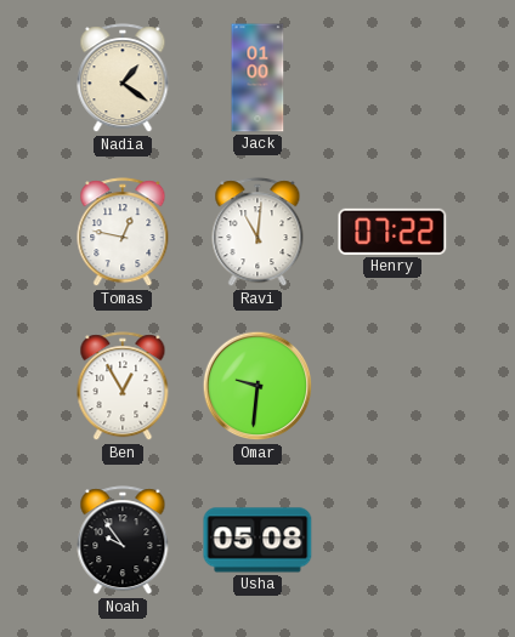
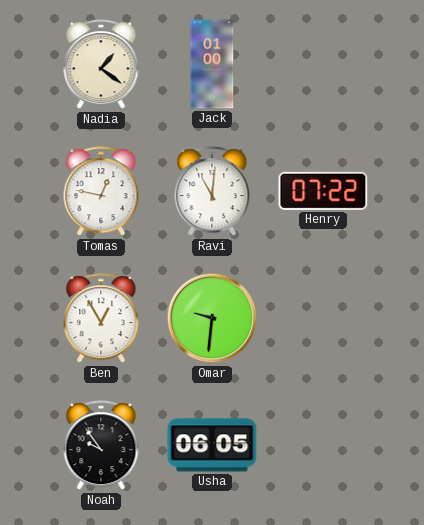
Usha: 05:08 -> 06:05
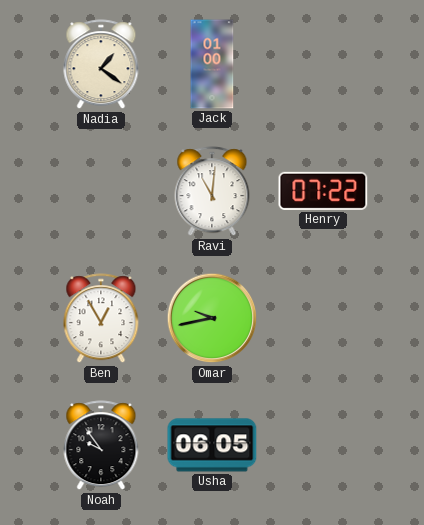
Tomas: 12:47 -> none
Omar: 9:31 -> 9:43
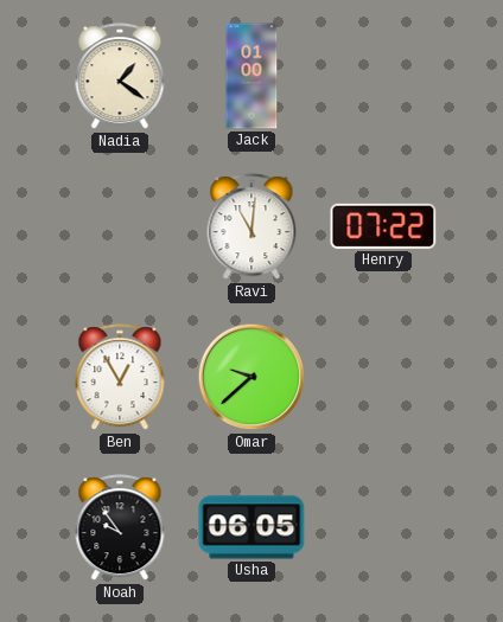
Omar: 9:43 -> 9:38
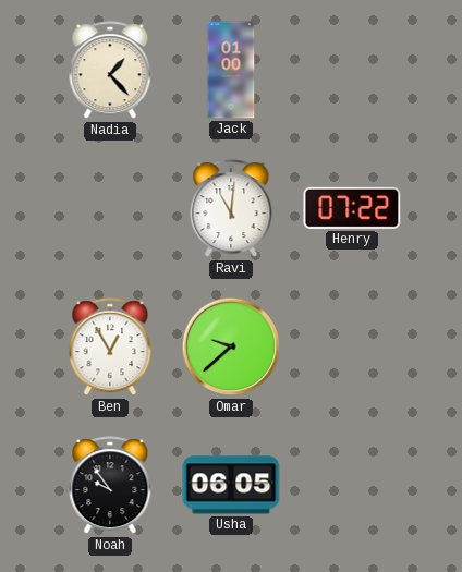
Nadia: 1:21 -> 1:23
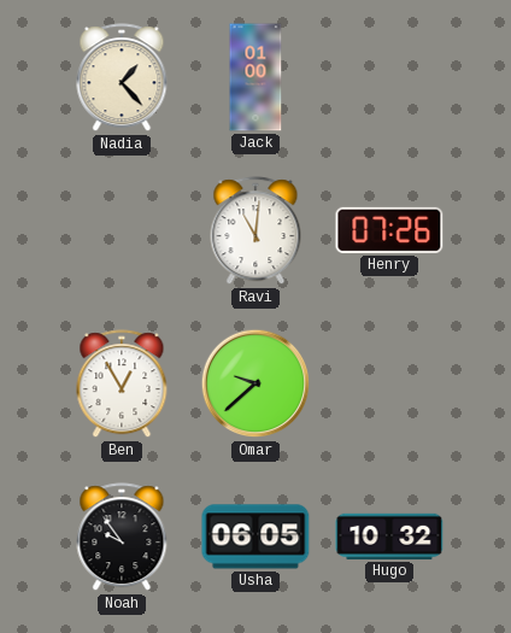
Henry: 07:22 -> 07:26
Hugo: none -> 10:32
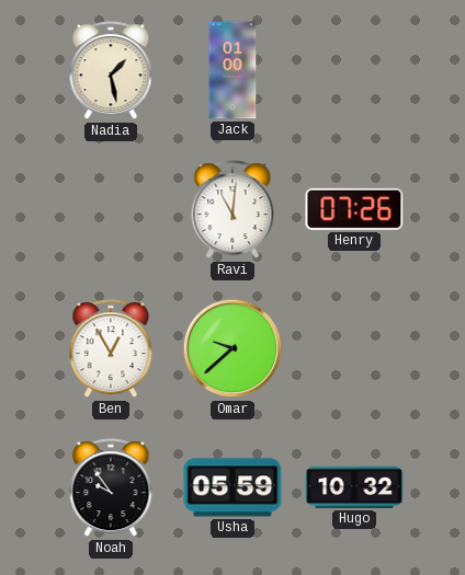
Nadia: 1:23 -> 1:28
Usha: 06:05 -> 05:59
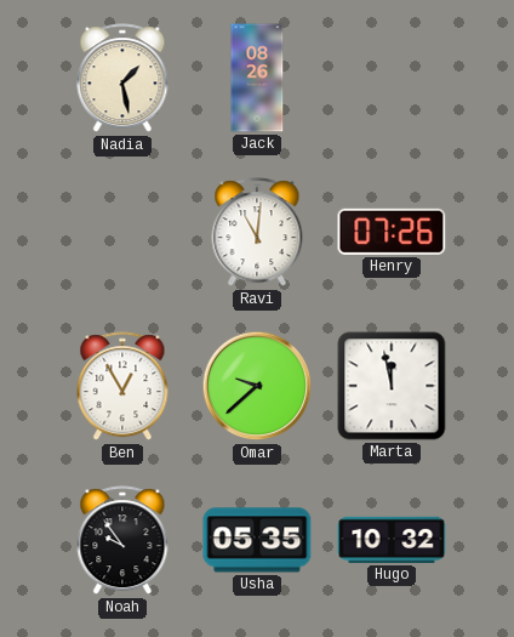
Jack: 01:00 -> 08:26
Marta: none -> 11:58
Usha: 05:59 -> 05:35
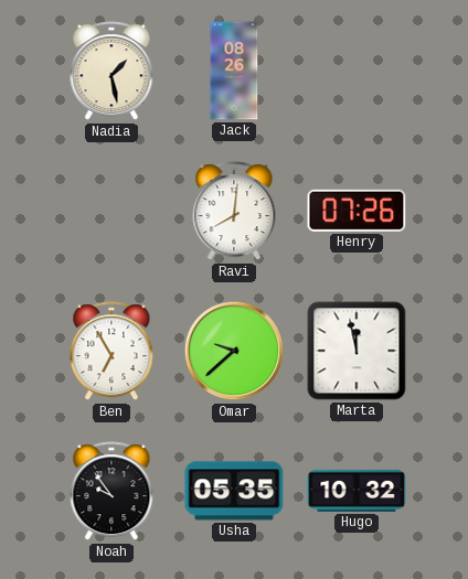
Ravi: 11:01 -> 8:01
Ben: 12:55 -> 6:55
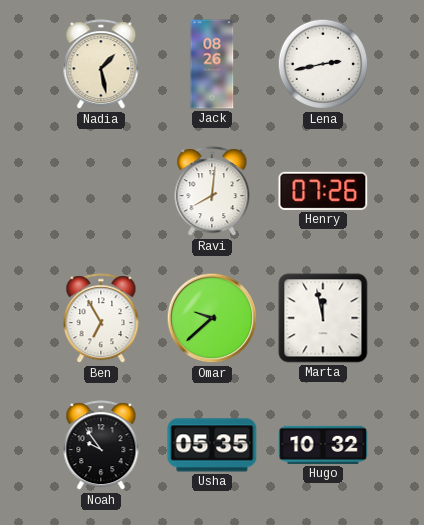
Lena: none -> 2:43
